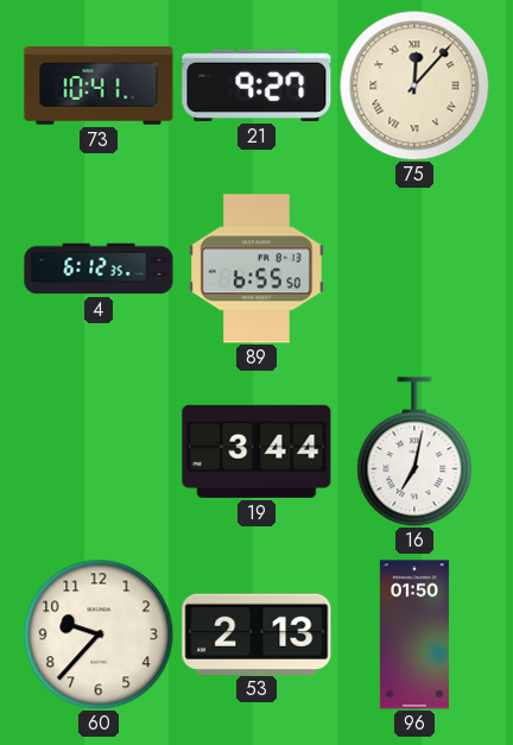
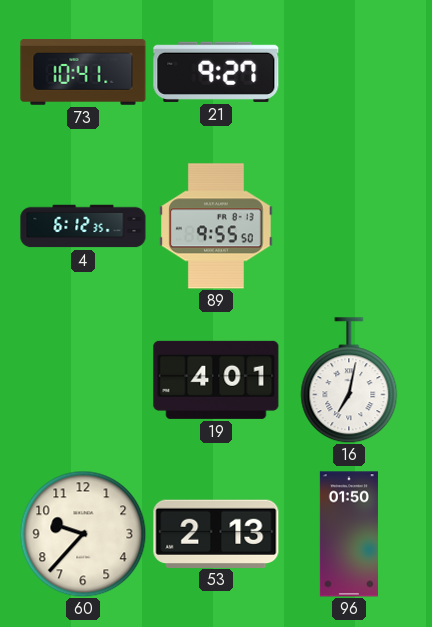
75: 12:07 -> none
89: 6:55 -> 9:55
19: 3:44 -> 4:01
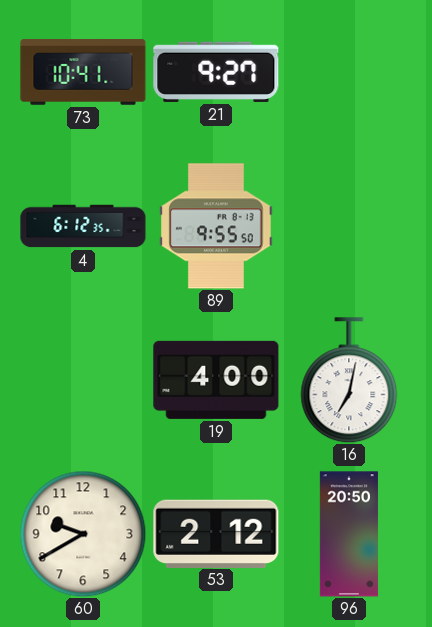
19: 4:01 -> 4:00
60: 9:37 -> 9:40
53: 2:13 -> 2:12
96: 01:50 -> 20:50
